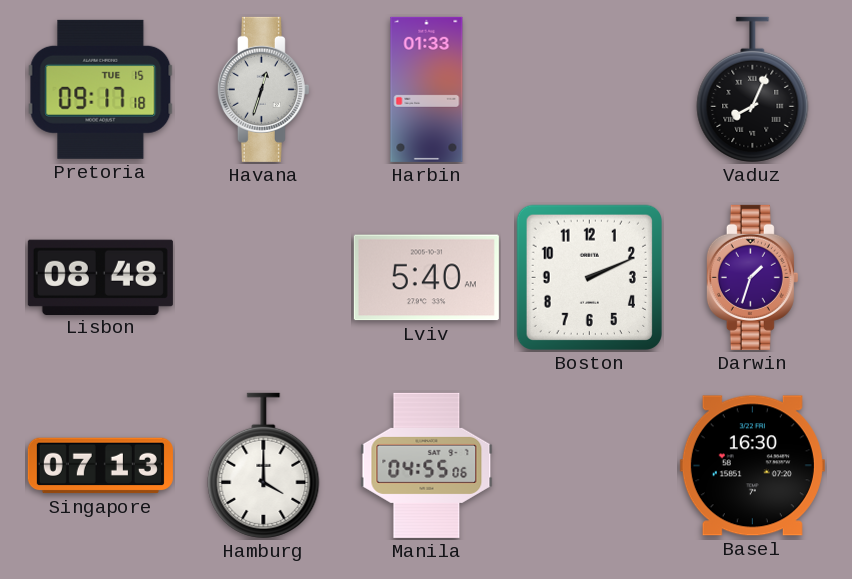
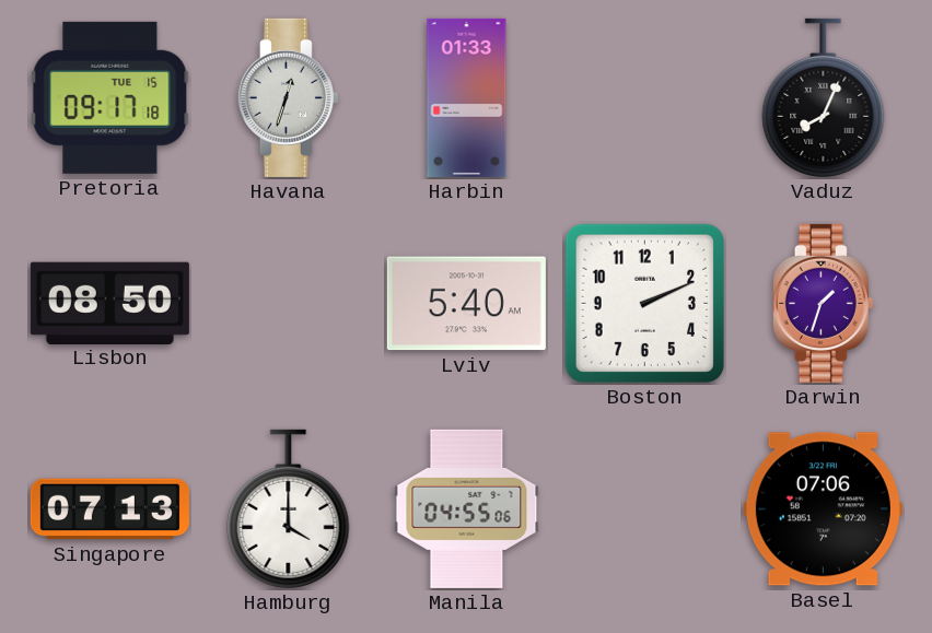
Lisbon: 08:48 -> 08:50
Basel: 16:30 -> 07:06
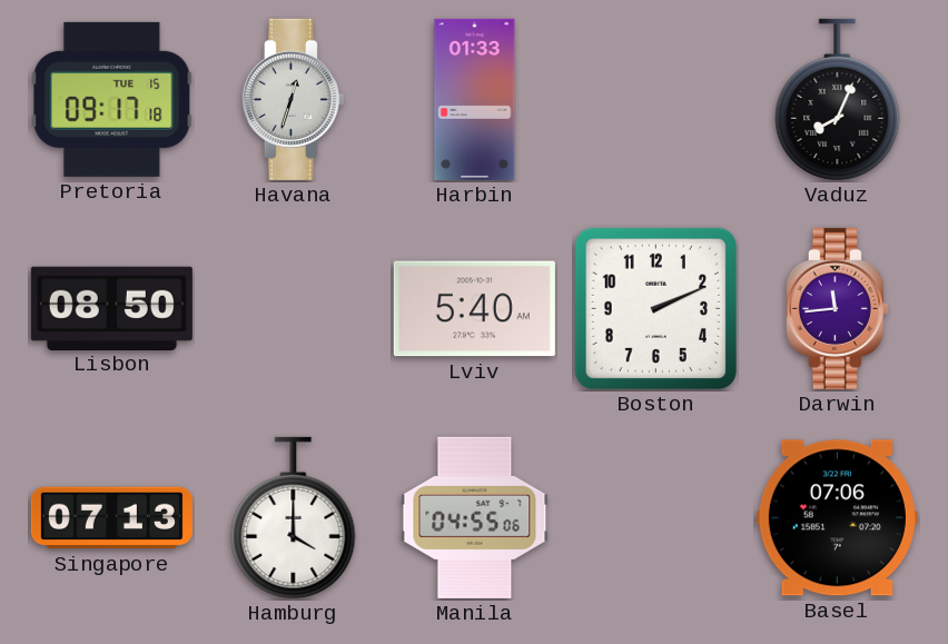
Darwin: 1:33 -> 11:44
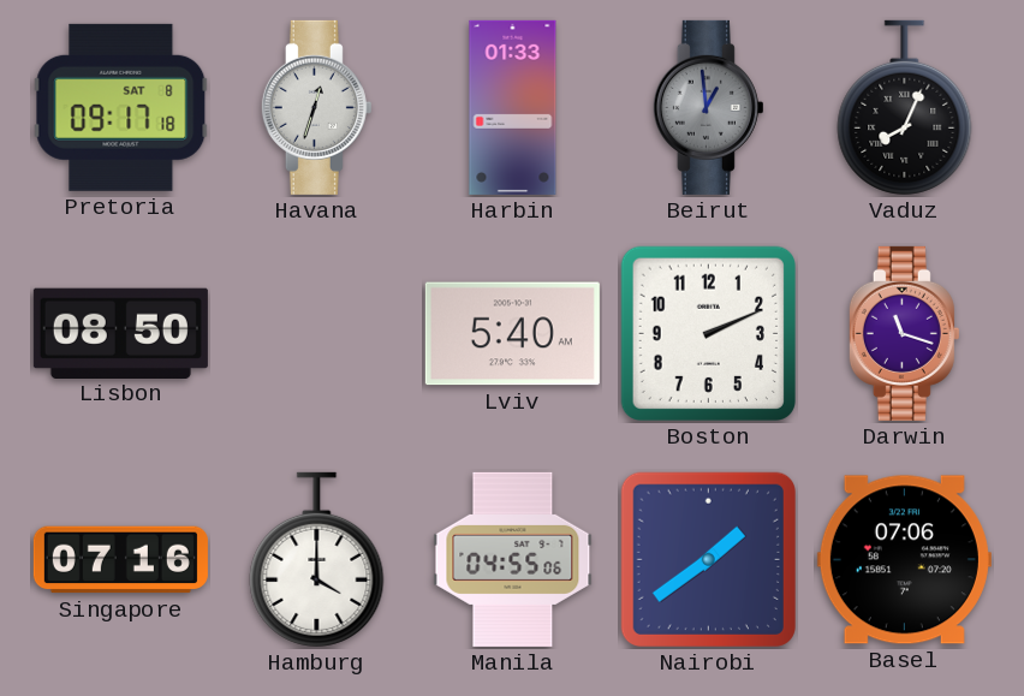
Pretoria date: TUE 15 -> SAT 8
Beirut: none -> 12:59
Darwin: 11:44 -> 11:18
Singapore: 07:13 -> 07:16
Nairobi: none -> 1:39
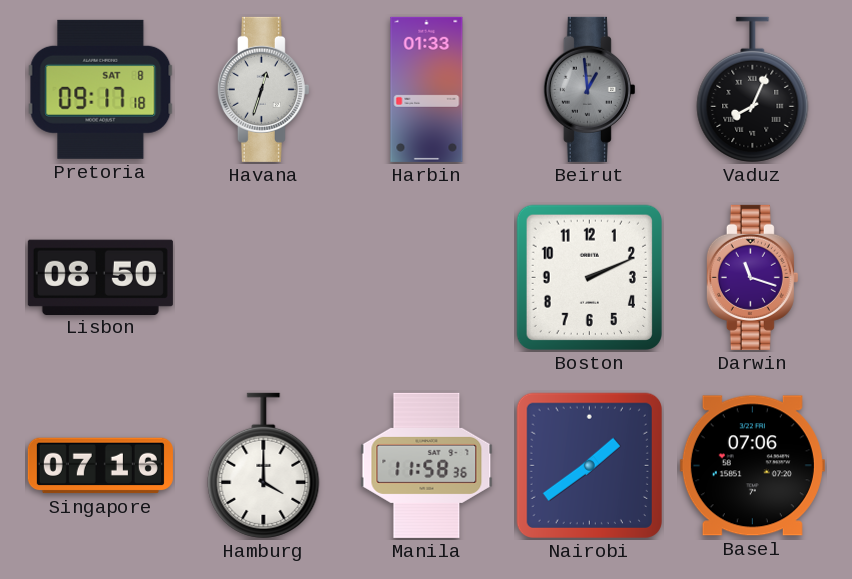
Lviv: 5:40 -> none
Manila: 04:55 -> 11:58
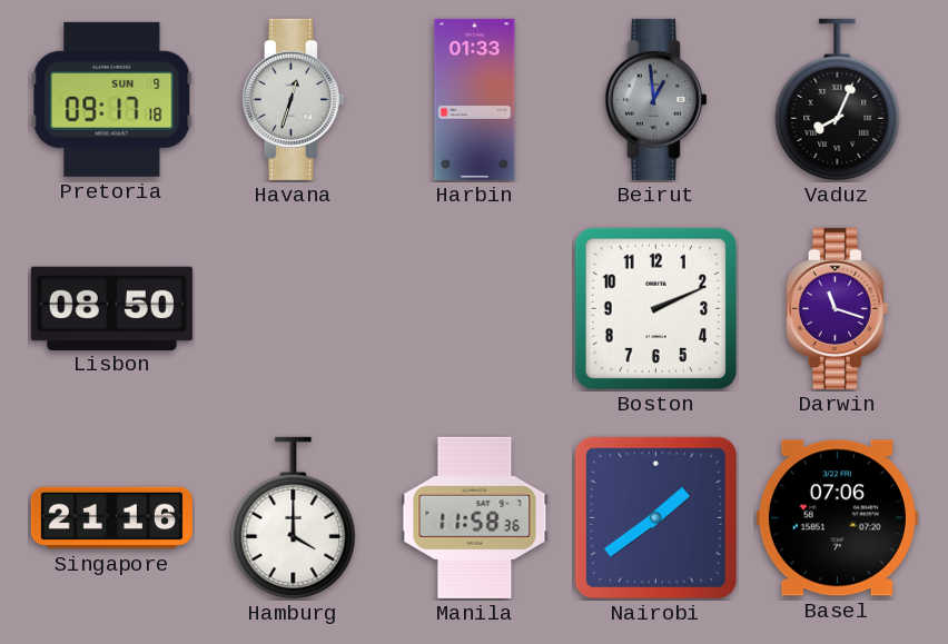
Pretoria date: SAT 8 -> SUN 9
Singapore: 07:16 -> 21:16
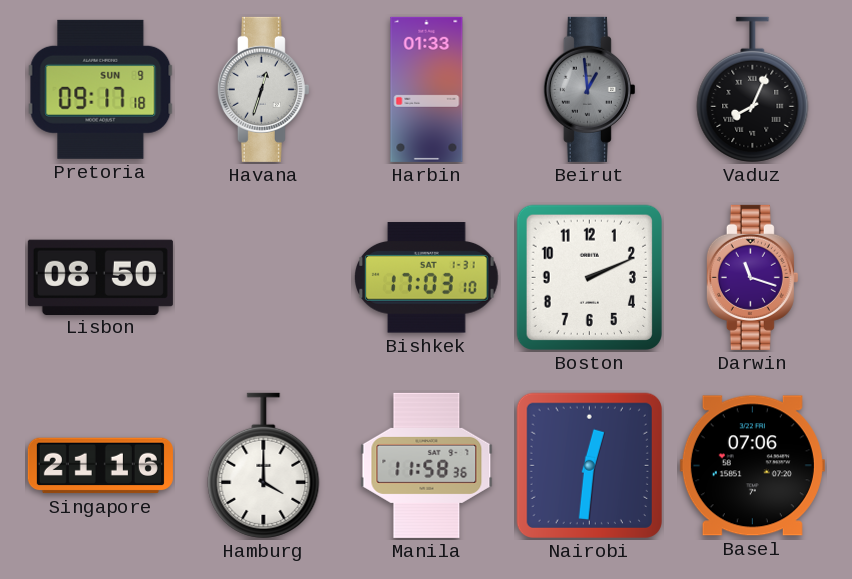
Bishkek: none -> 17:03
Nairobi: 1:39 -> 12:31
